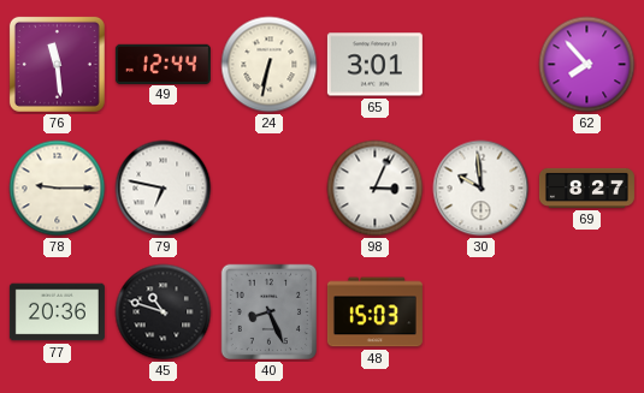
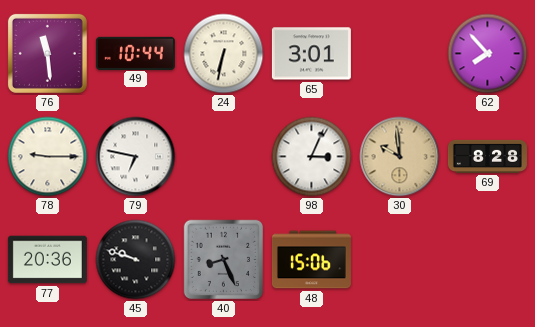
49: 12:44 -> 10:44
30 dial: white -> champagne
69: 8:27 -> 8:28
45: 10:48 -> 9:48
48: 15:03 -> 15:06
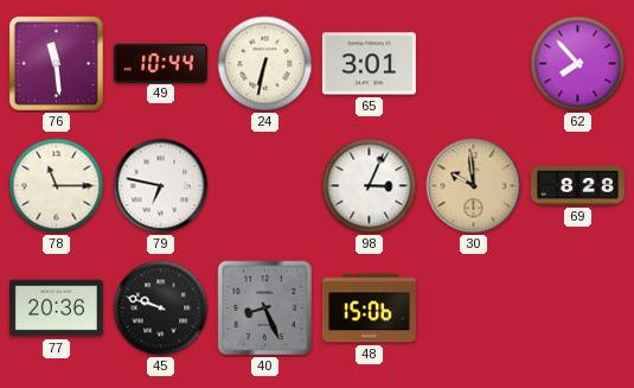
78: 9:15 -> 11:15
